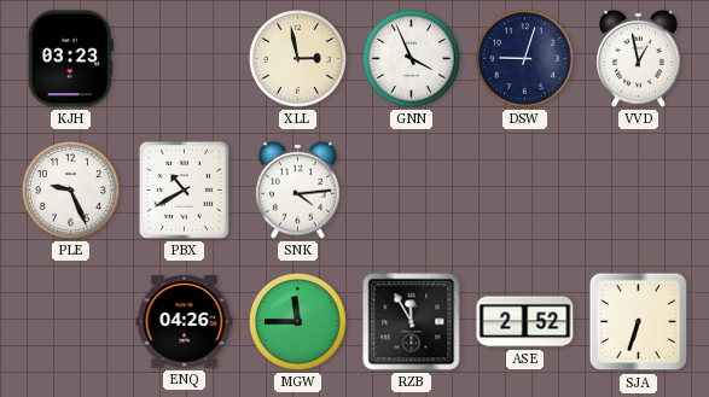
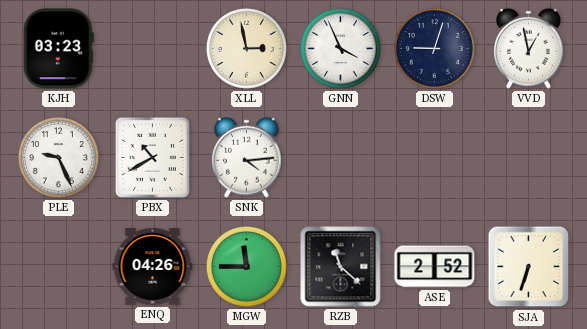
RZB: 11:55 -> 11:22
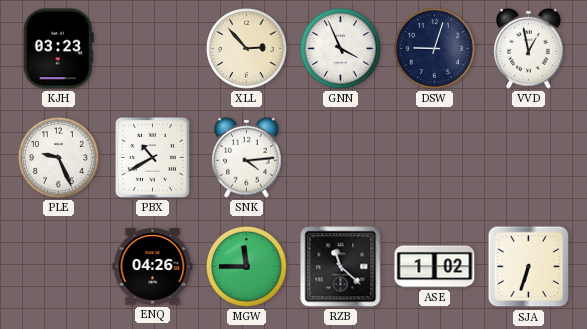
XLL: 2:58 -> 2:53
ASE: 2:52 -> 1:02
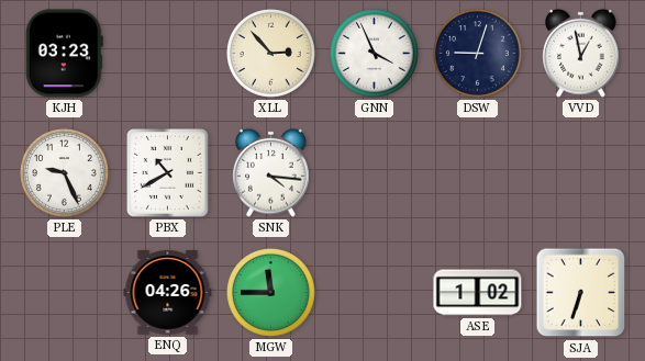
SNK: 4:14 -> 4:16
RZB: 11:22 -> none
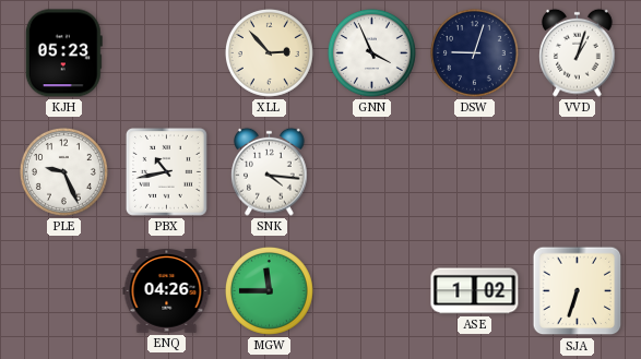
KJH: 03:23 -> 05:23
VVD: 12:58 -> 1:03
PBX: 10:40 -> 10:43
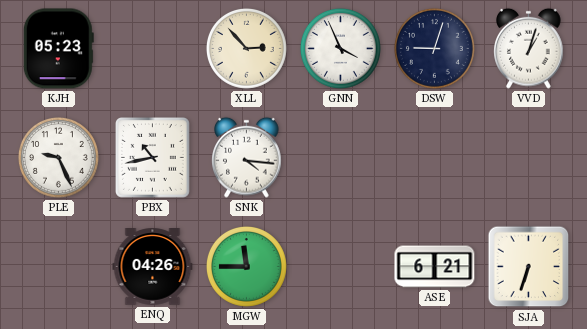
ASE: 1:02 -> 6:21
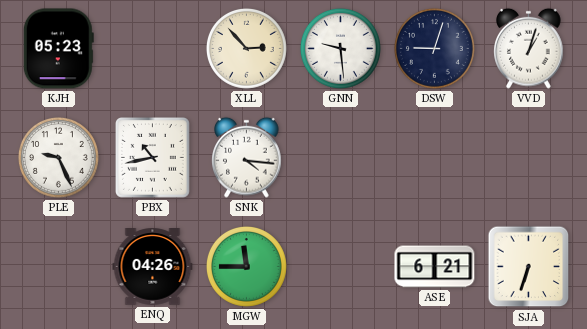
GNN: 3:56 -> 9:29
